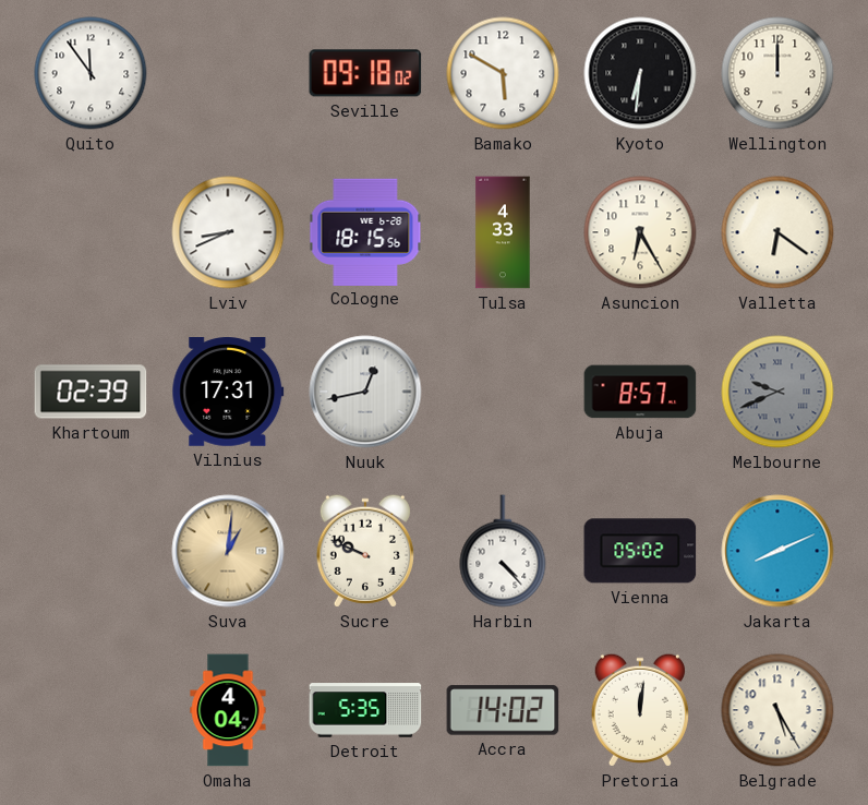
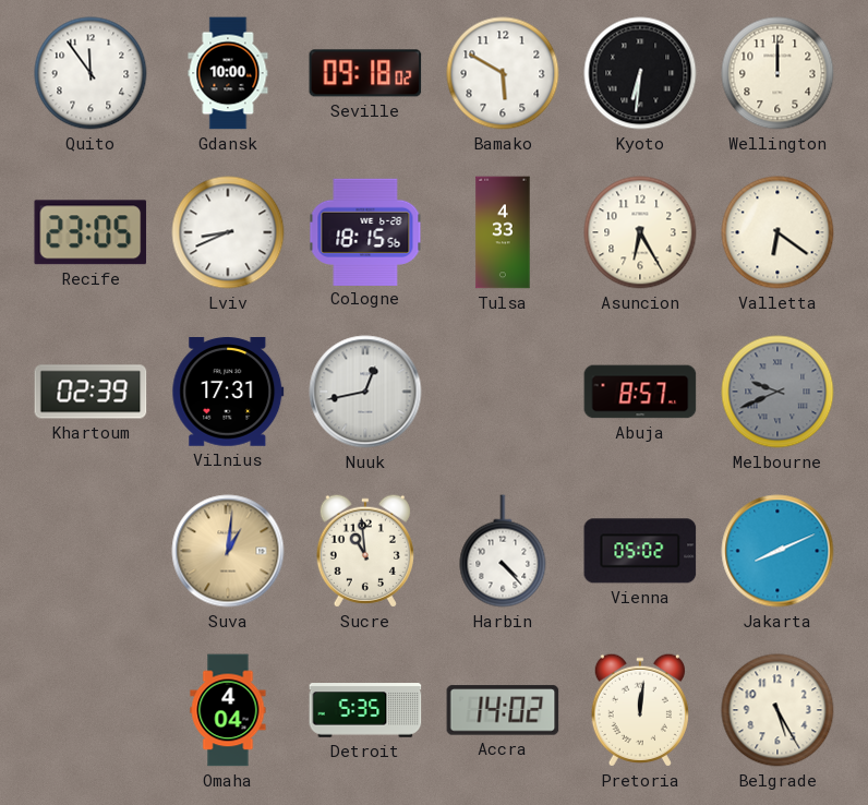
Gdansk: none -> 10:00
Recife: none -> 23:05
Sucre: 9:49 -> 10:59
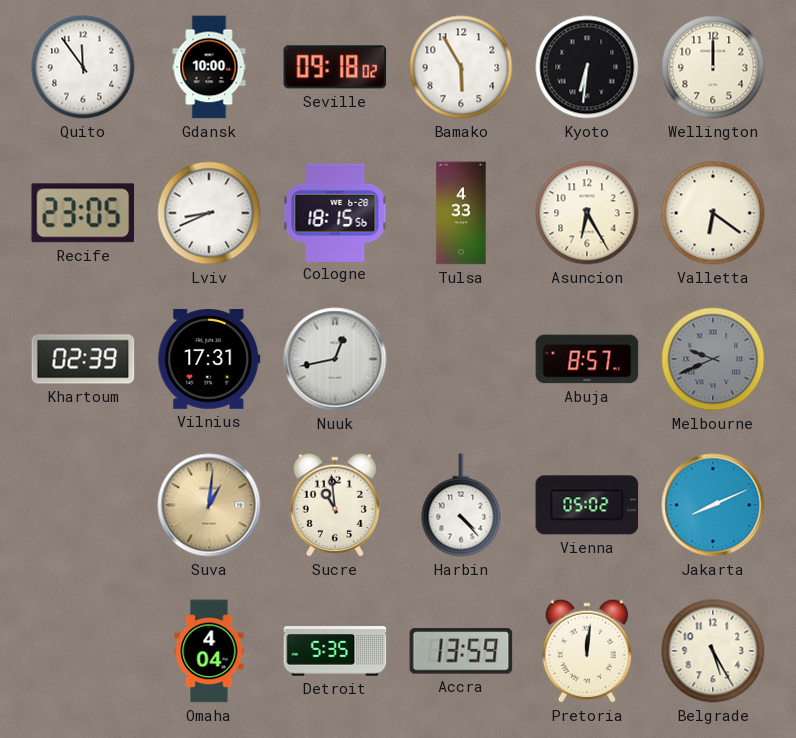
Bamako: 5:50 -> 5:55
Accra: 14:02 -> 13:59
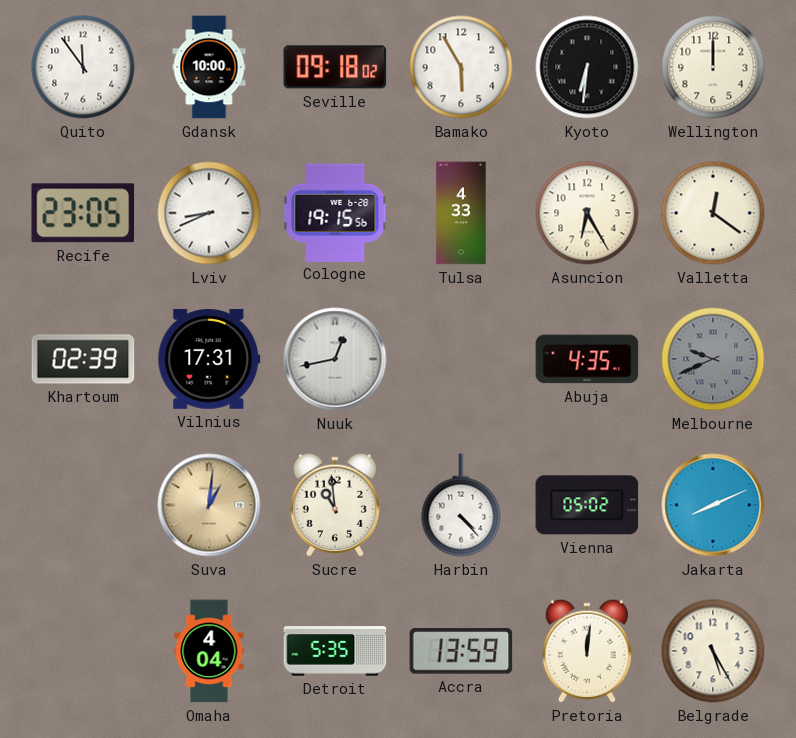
Cologne: 18:15 -> 19:15
Valletta: 6:21 -> 12:21
Abuja: 8:57 -> 4:35
